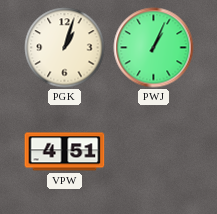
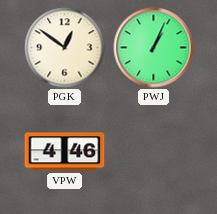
PGK: 1:03 -> 12:51
VPW: 4:51 -> 4:46
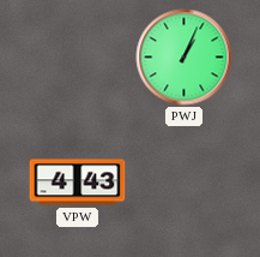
PGK: 12:51 -> none
VPW: 4:46 -> 4:43
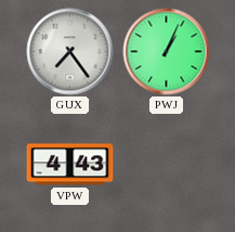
GUX: none -> 7:24
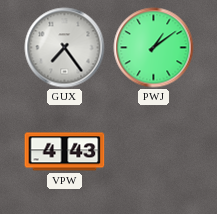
PWJ: 1:04 -> 1:09
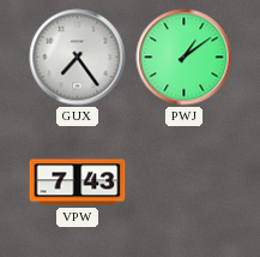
VPW: 4:43 -> 7:43
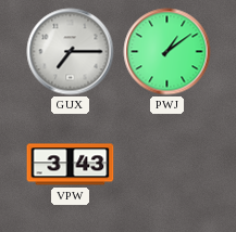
GUX: 7:24 -> 7:15
VPW: 7:43 -> 3:43
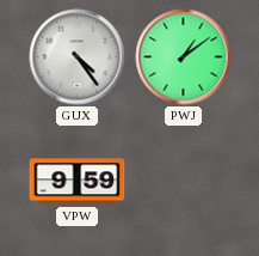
GUX: 7:15 -> 4:24
VPW: 3:43 -> 9:59
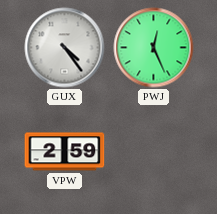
PWJ: 1:09 -> 12:26
VPW: 9:59 -> 2:59
